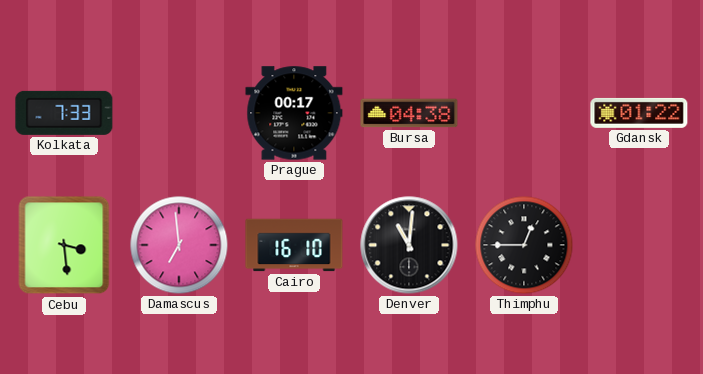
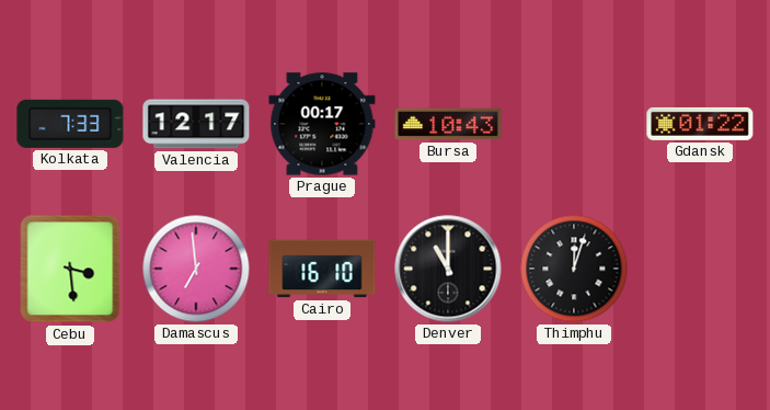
Valencia: none -> 12:17
Bursa: 04:38 -> 10:43
Denver: 11:01 -> 11:00
Thimphu: 12:45 -> 12:03
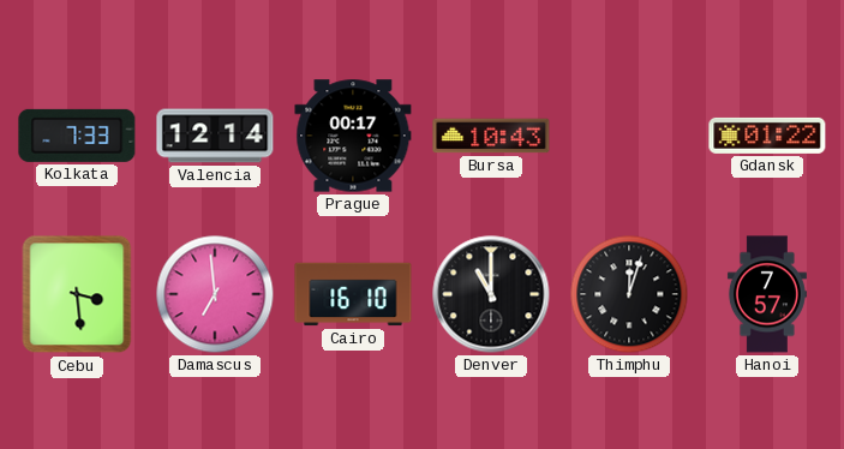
Valencia: 12:17 -> 12:14
Hanoi: none -> 7:57
